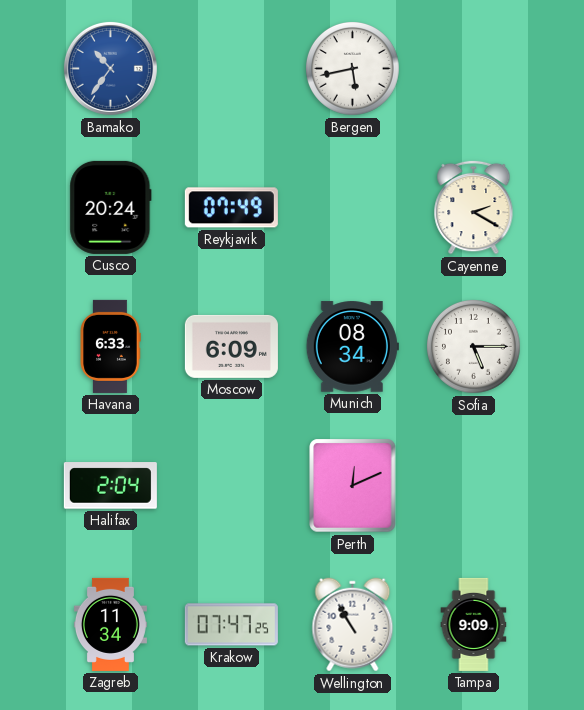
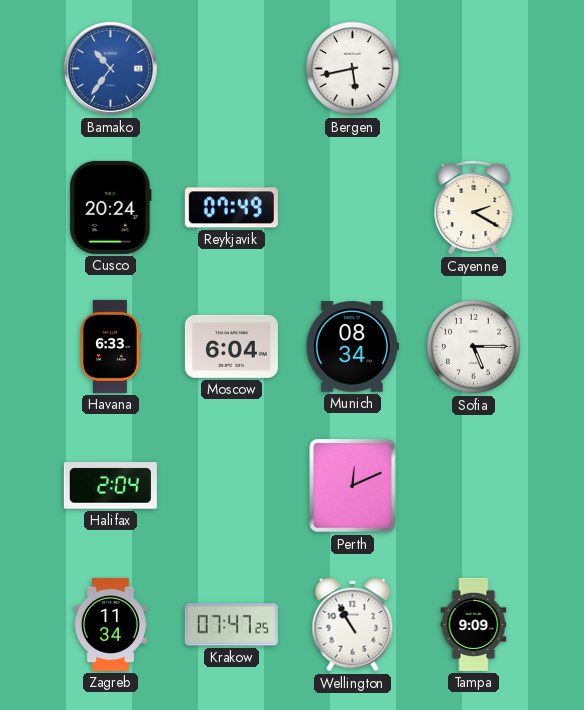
Moscow: 6:09 -> 6:04
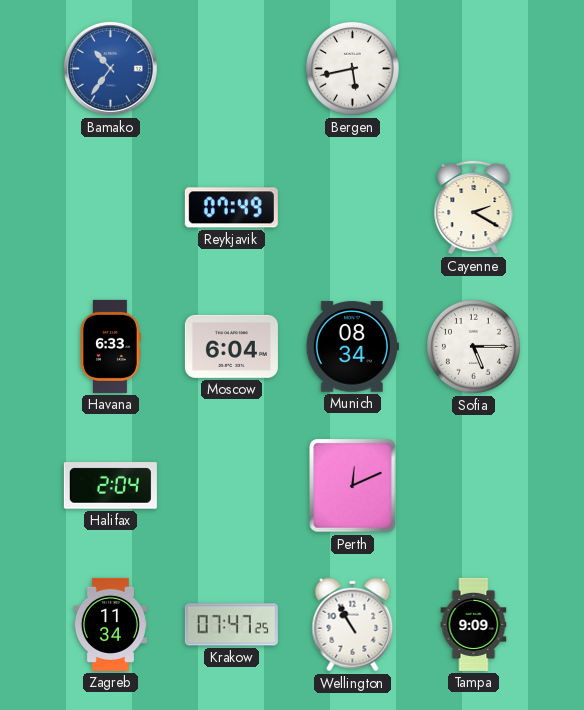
Cusco: 20:24 -> none
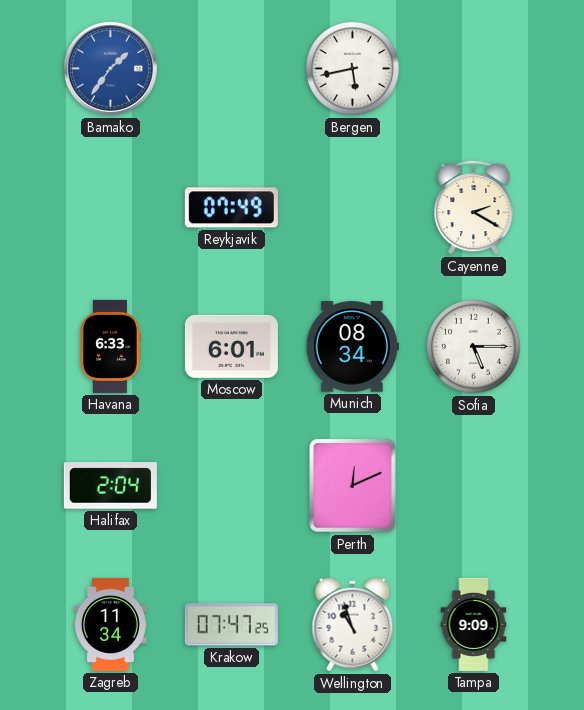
Bamako: 10:36 -> 1:36
Moscow: 6:04 -> 6:01
Wellington: 10:55 -> 10:57
